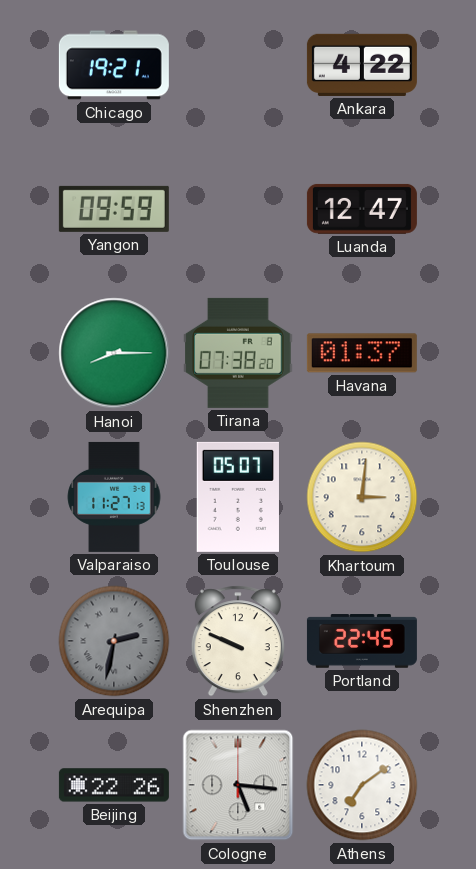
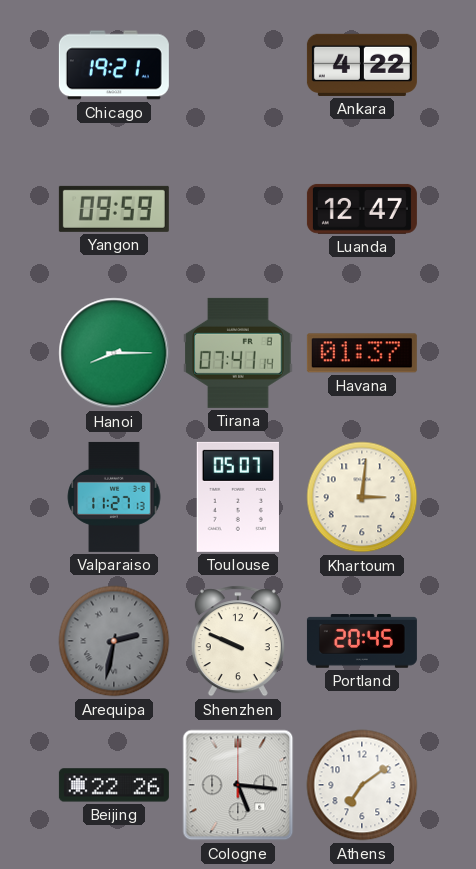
Tirana: 07:38 -> 07:41
Portland: 22:45 -> 20:45
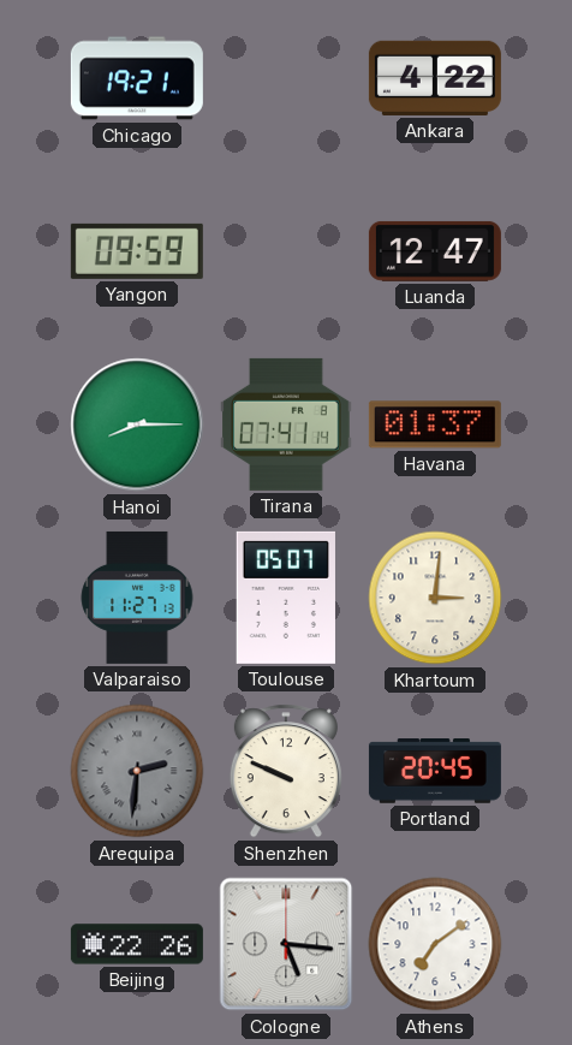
Arequipa: 2:32 -> 2:31
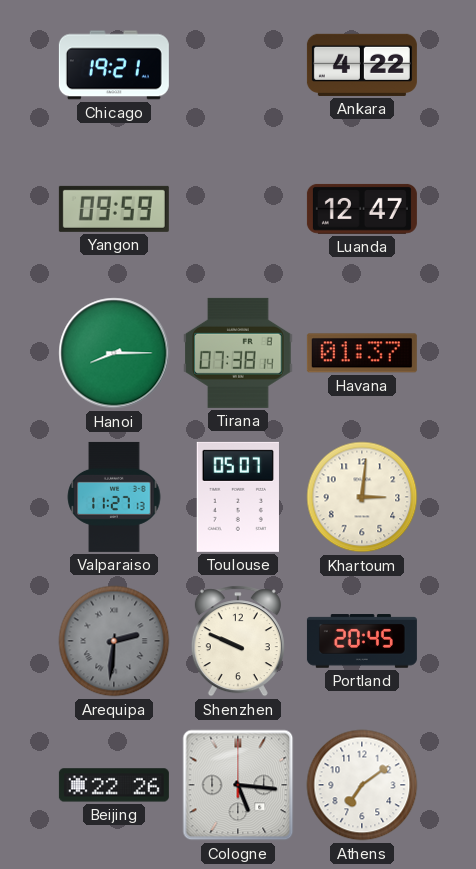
Tirana: 07:41 -> 07:38
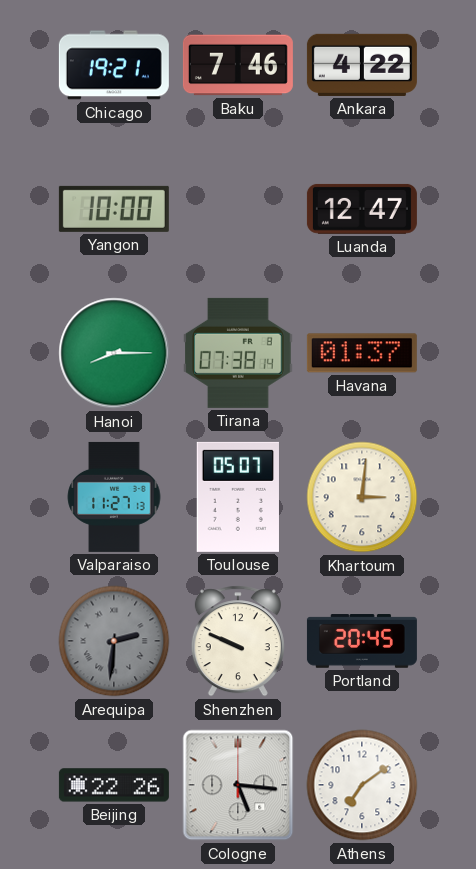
Baku: none -> 7:46
Yangon: 09:59 -> 10:00
